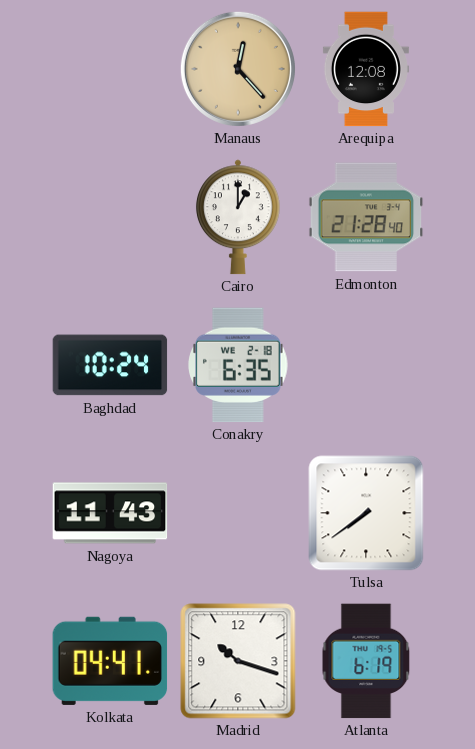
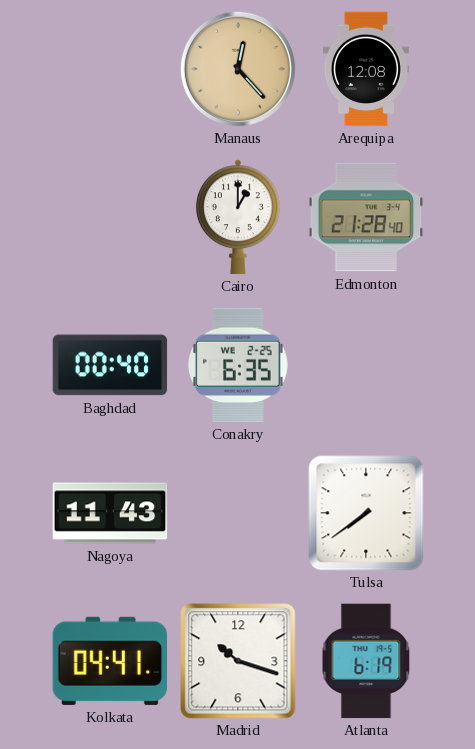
Baghdad: 10:24 -> 00:40
Conakry date: WE 2-18 -> WE 2-25
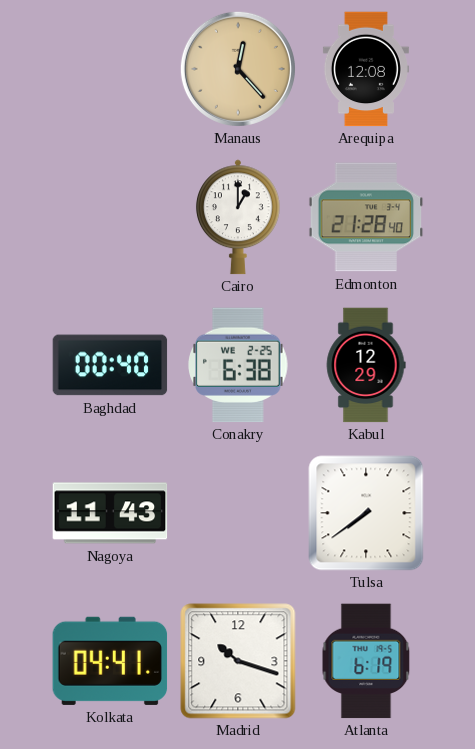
Conakry: 6:35 -> 6:38
Kabul: none -> 12:29
